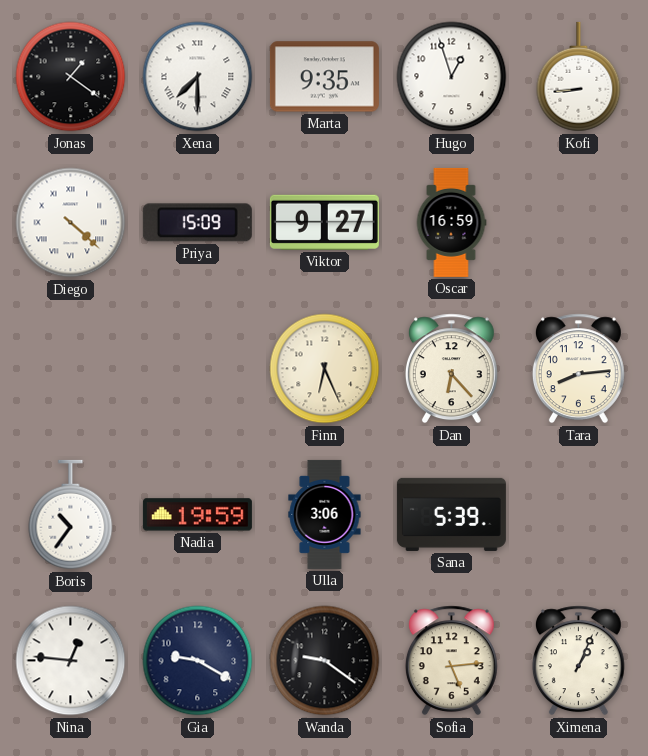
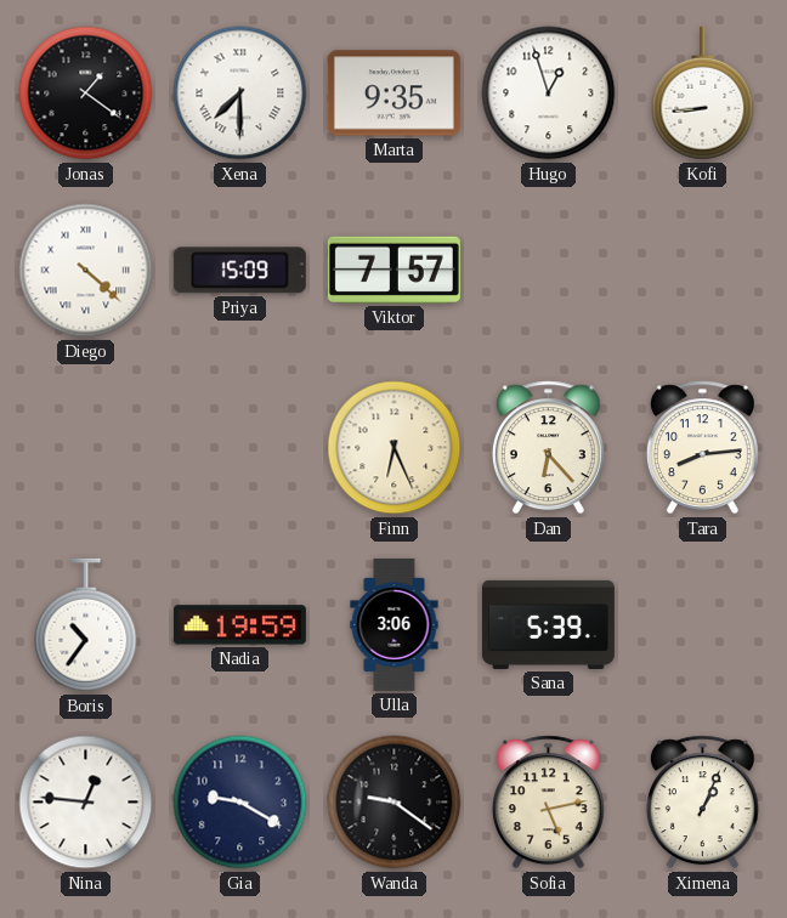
Viktor: 9:27 -> 7:57
Oscar: 16:59 -> none
Sofia: 5:14 -> 5:13
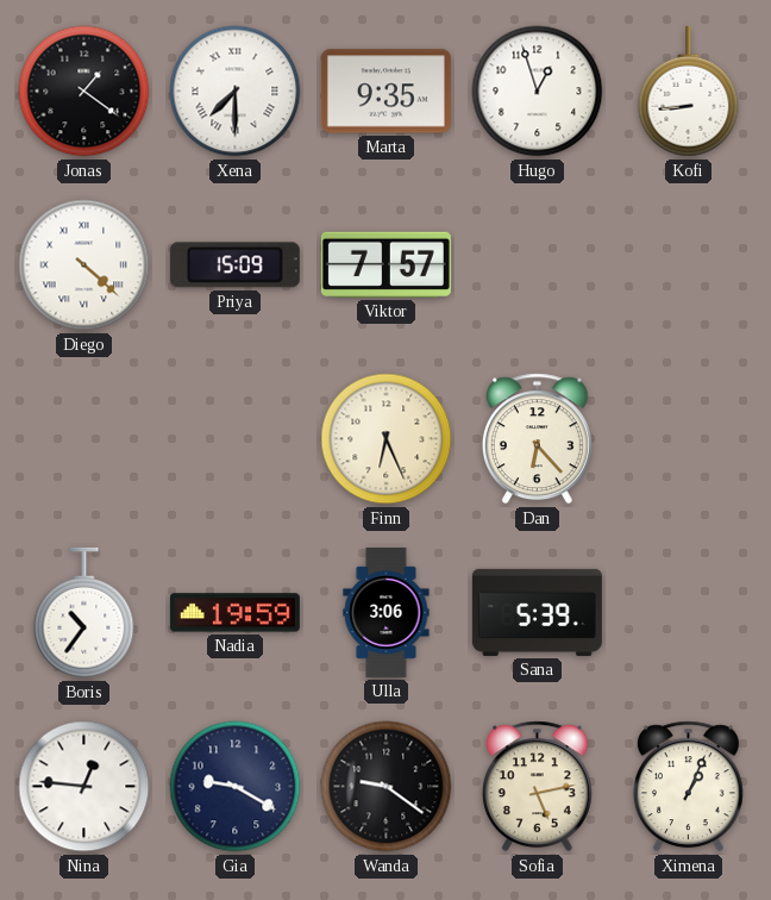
Tara: 8:14 -> none
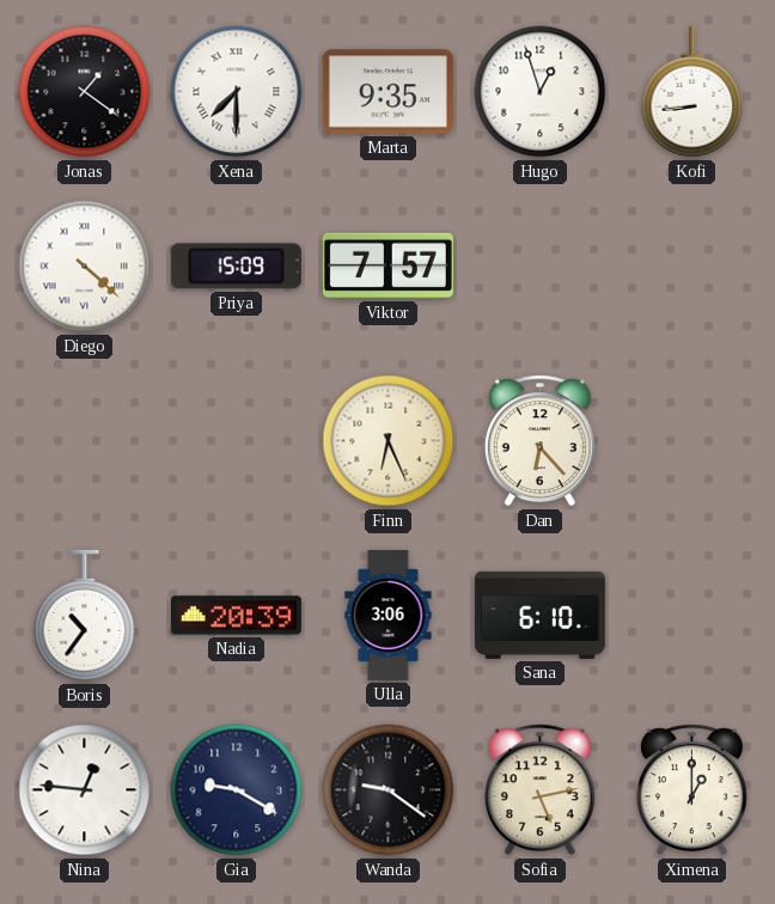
Nadia: 19:59 -> 20:39
Sana: 5:39 -> 6:10
Ximena: 1:04 -> 1:00
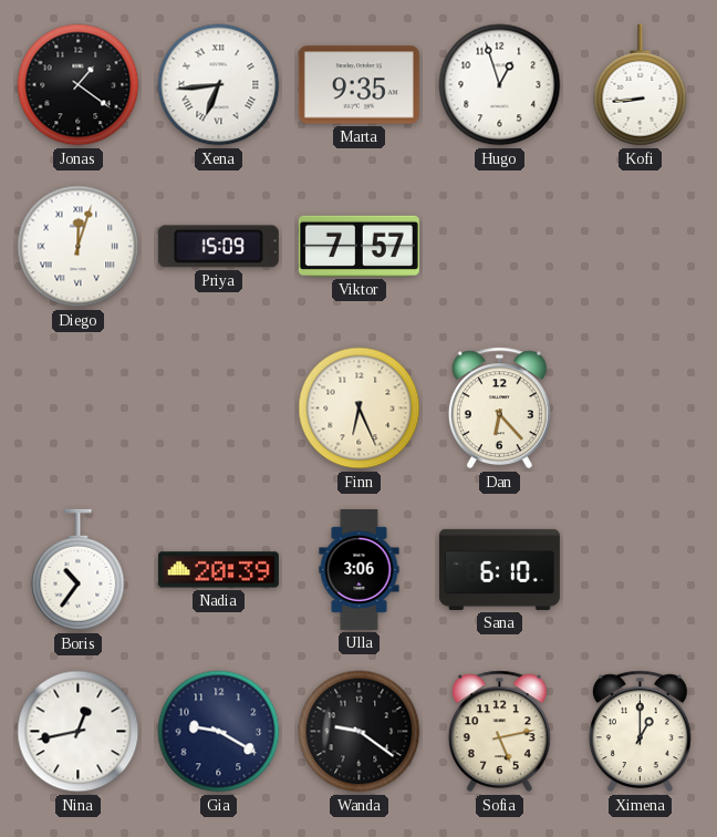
Xena: 7:30 -> 6:44
Diego: 4:22 -> 12:03
Nina: 12:46 -> 12:43
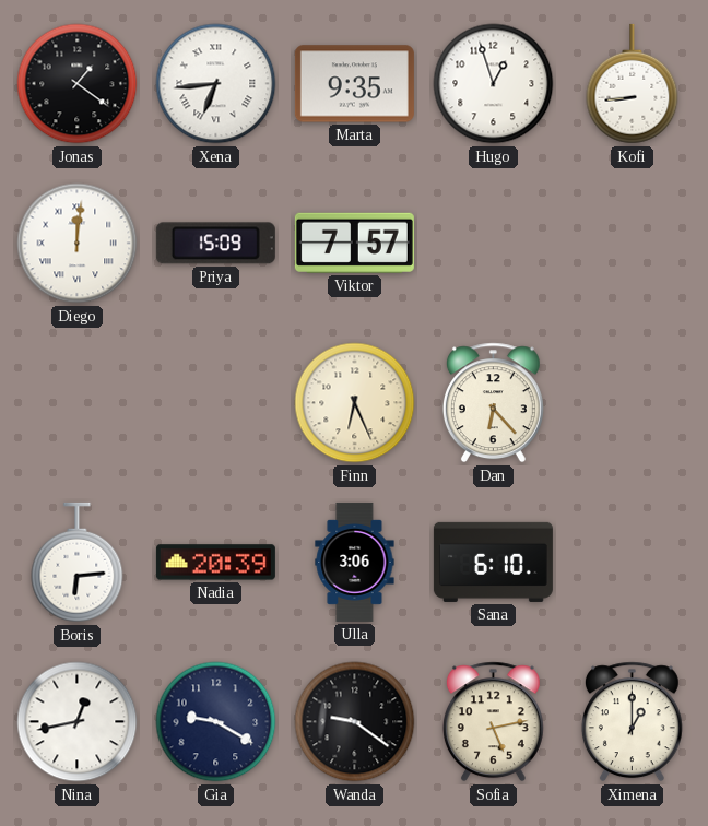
Diego: 12:03 -> 12:01
Boris: 10:36 -> 6:14
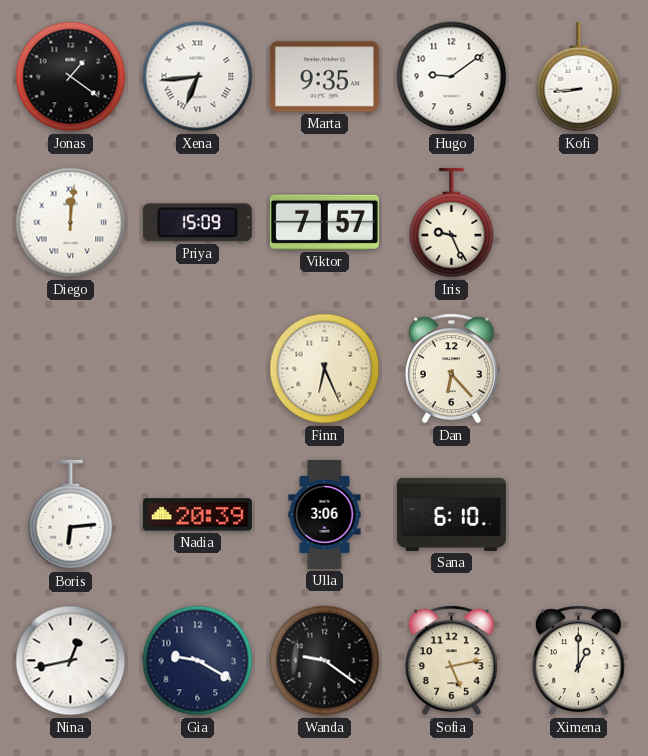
Hugo: 12:57 -> 9:09
Iris: none -> 9:26
